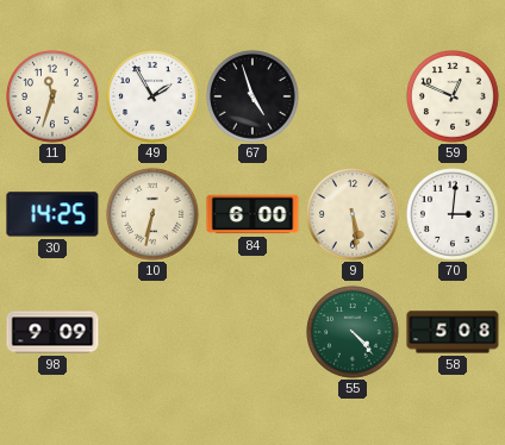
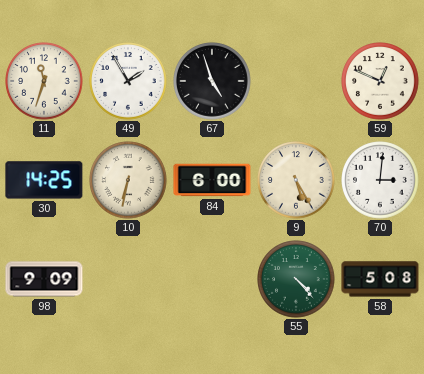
9: 5:29 -> 5:25
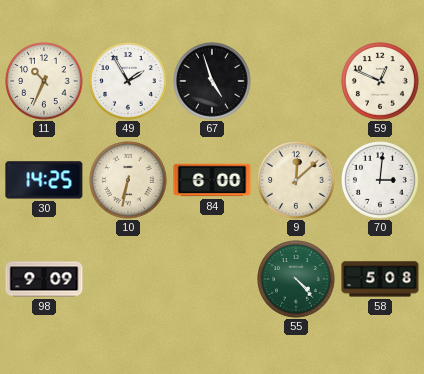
11: 11:33 -> 10:34
9: 5:25 -> 12:08
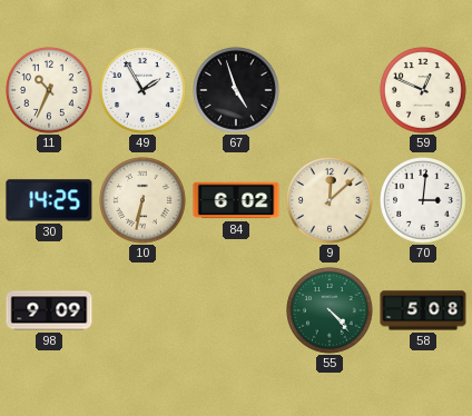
84: 6:00 -> 6:02
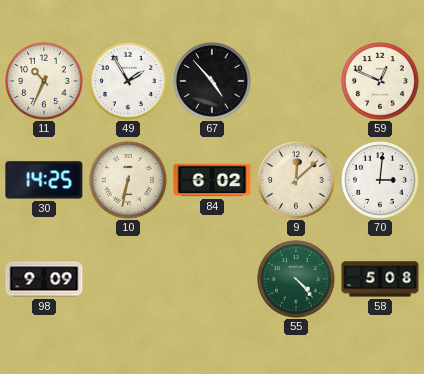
67: 4:57 -> 4:53
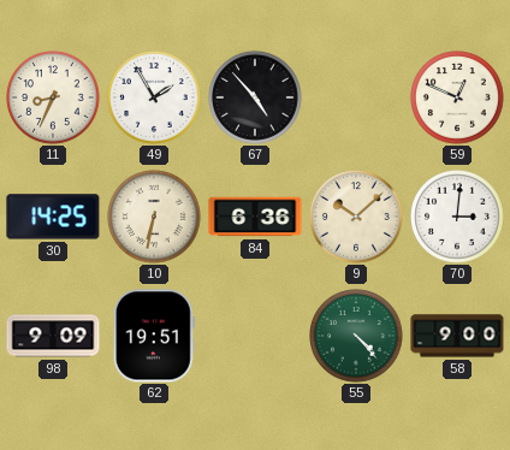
11: 10:34 -> 8:34
84: 6:02 -> 6:36
9: 12:08 -> 10:08
62: none -> 19:51
58: 5:08 -> 9:00
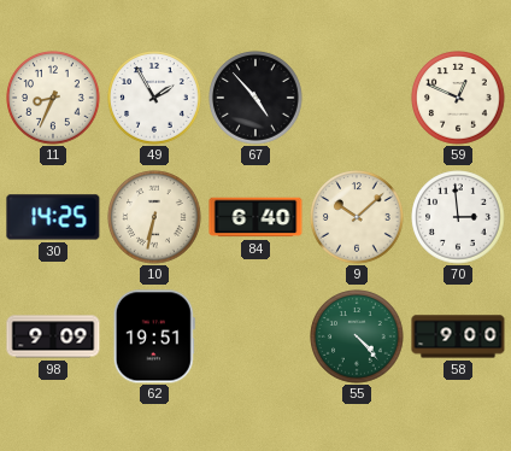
84: 6:36 -> 6:40
70: 3:01 -> 2:59
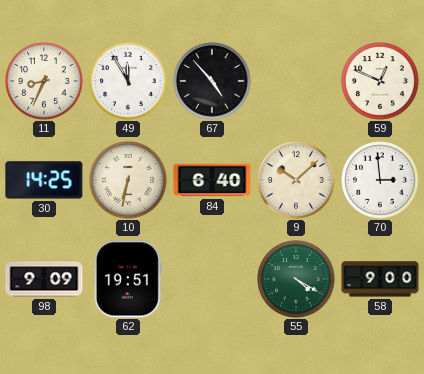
49: 1:55 -> 11:55
55: 4:23 -> 4:20
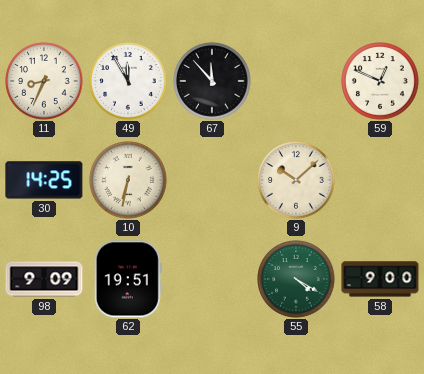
67: 4:53 -> 11:53
84: 6:40 -> none
70: 2:59 -> none
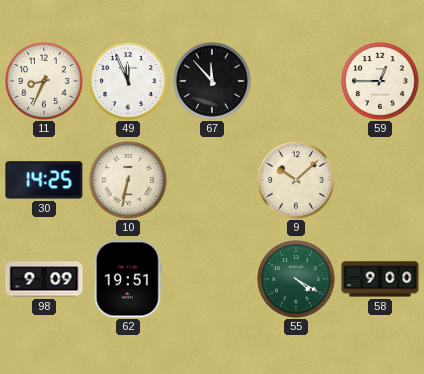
49: 11:55 -> 11:56
59: 12:49 -> 12:45
